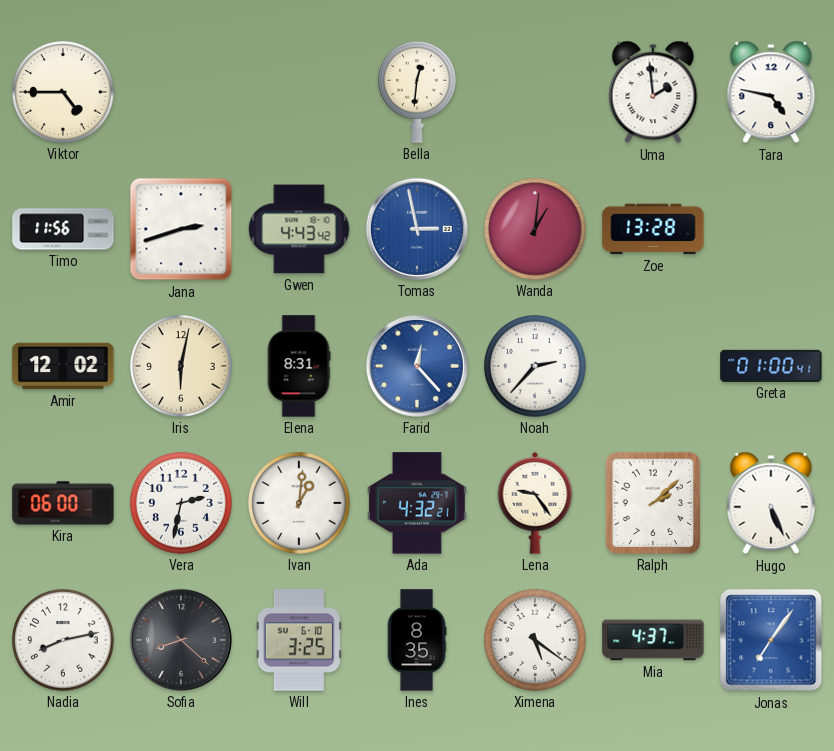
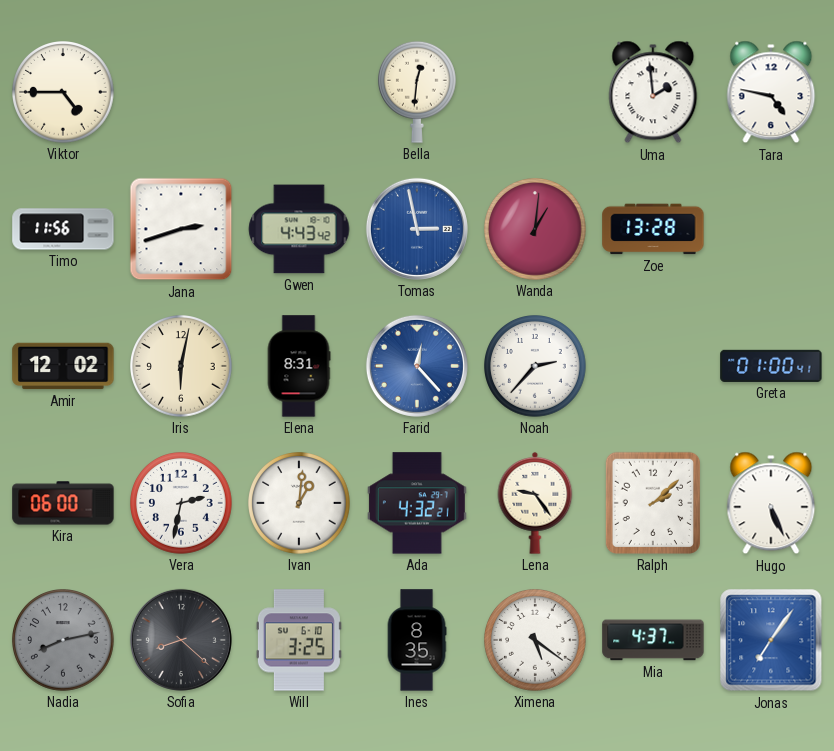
Nadia dial: white -> grey
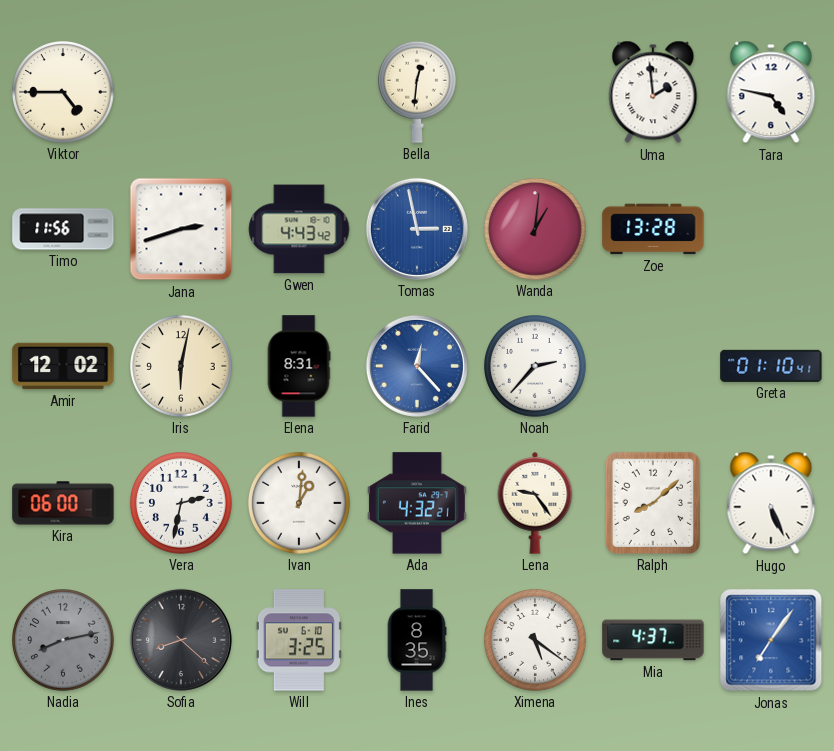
Greta: 01:00 -> 01:10
Ralph: 2:08 -> 8:08
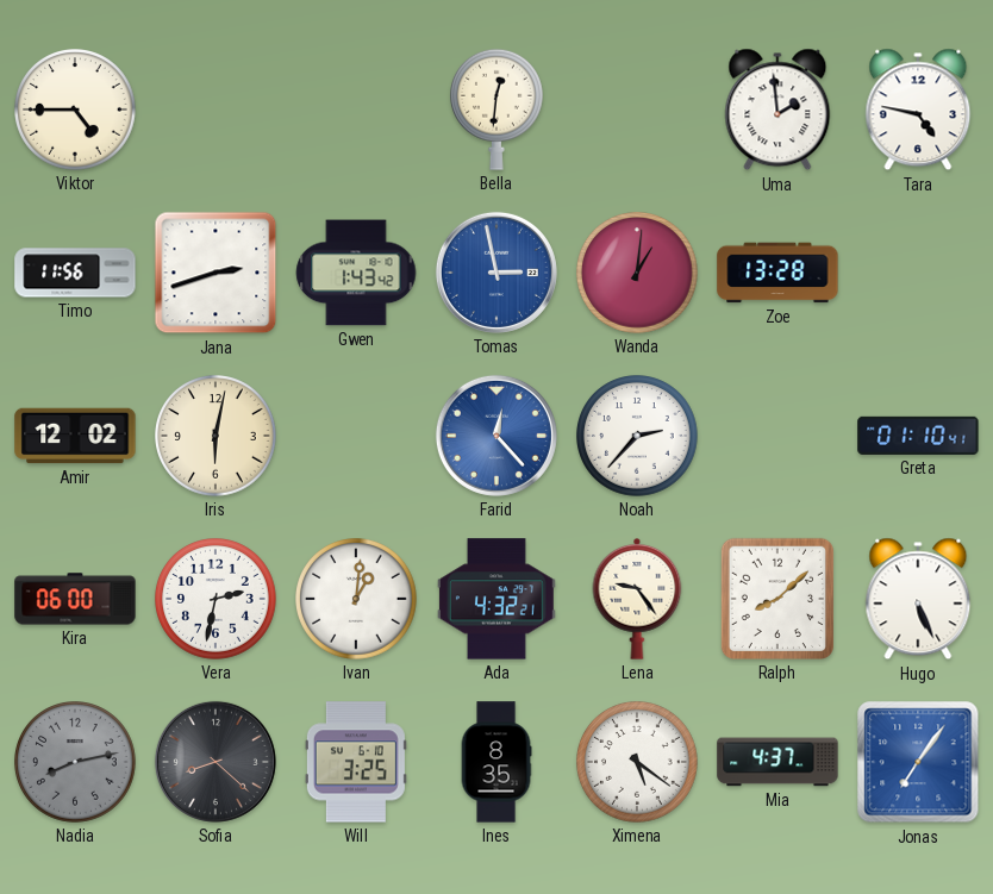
Gwen: 4:43 -> 1:43
Elena: 8:31 -> none
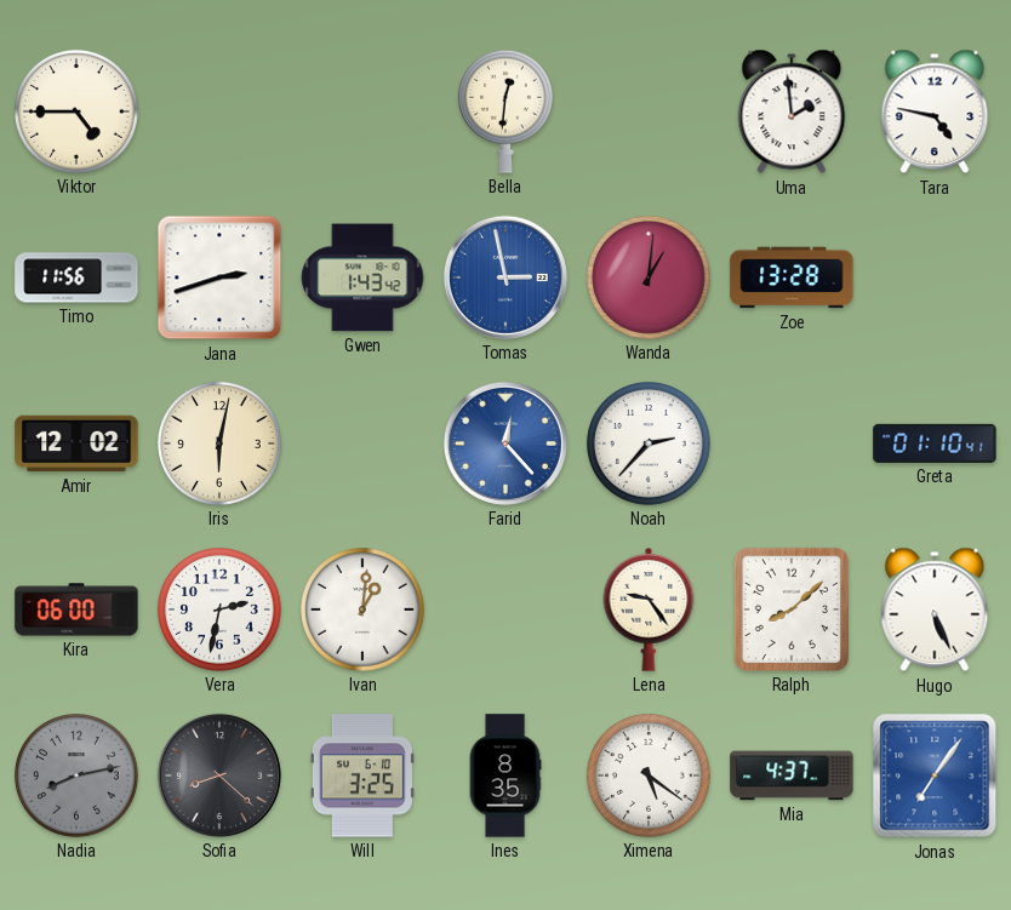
Ada: 4:32 -> none
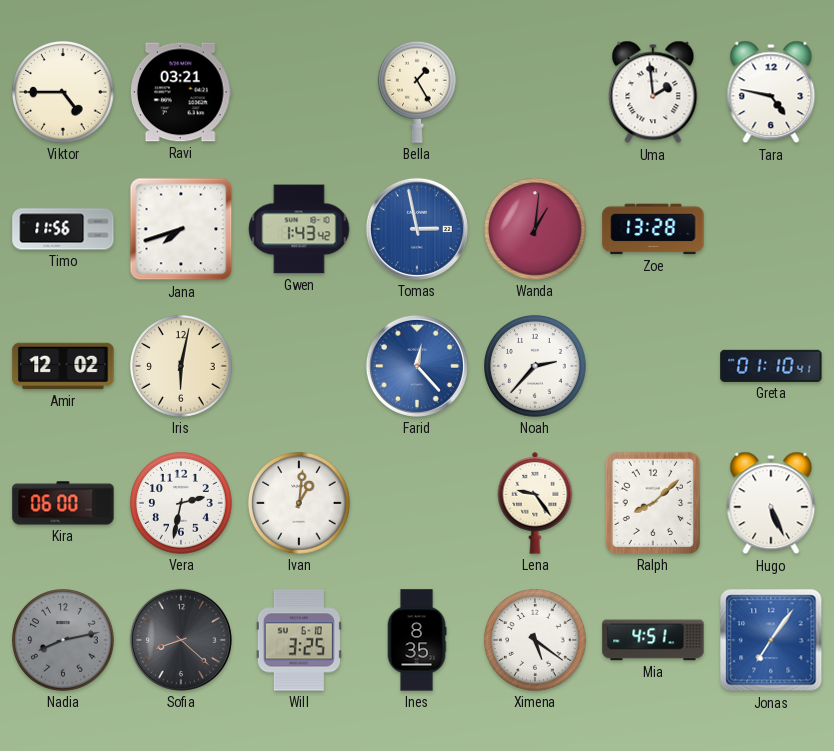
Ravi: none -> 03:21
Bella: 12:31 -> 1:25
Jana: 2:42 -> 7:42
Mia: 4:37 -> 4:51
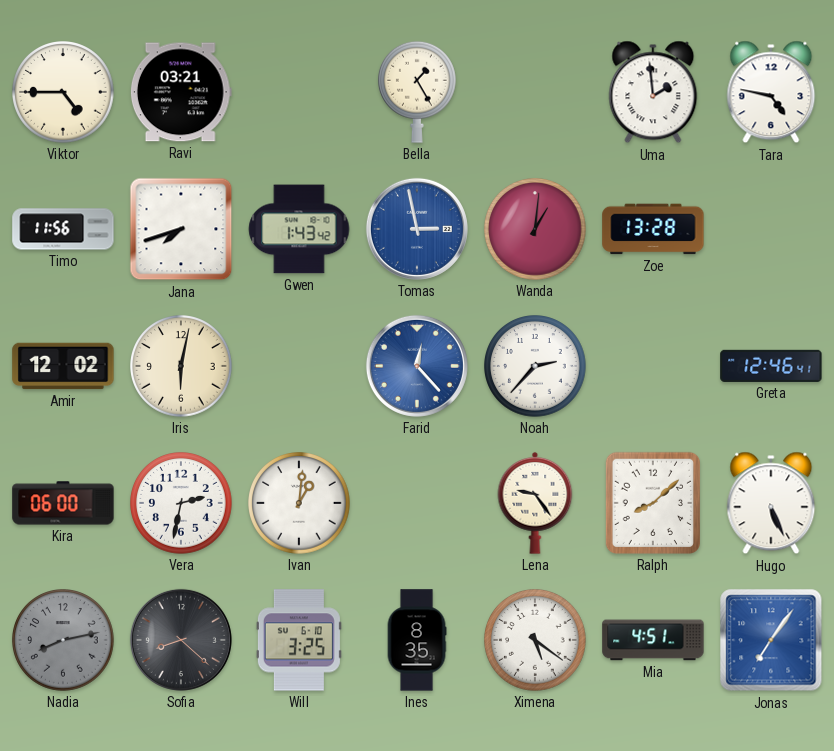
Greta: 01:10 -> 12:46
